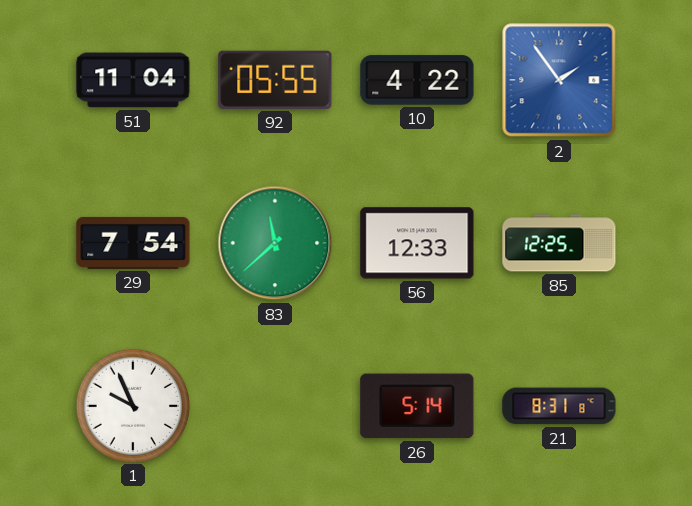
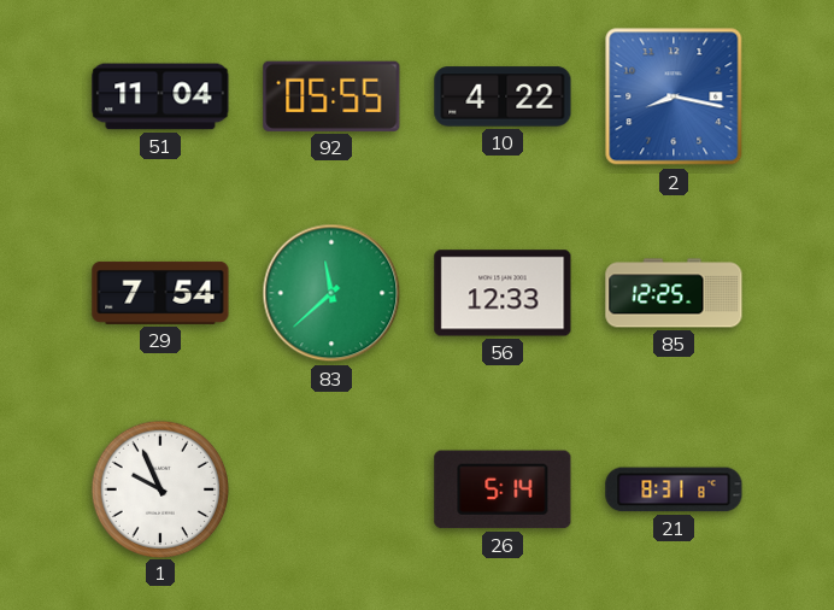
2: 1:54 -> 8:17
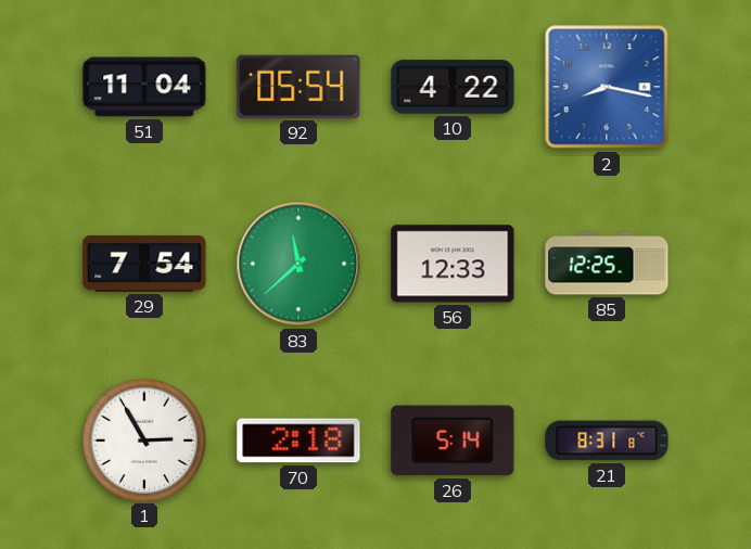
92: 05:55 -> 05:54
1: 9:56 -> 2:55
70: none -> 2:18
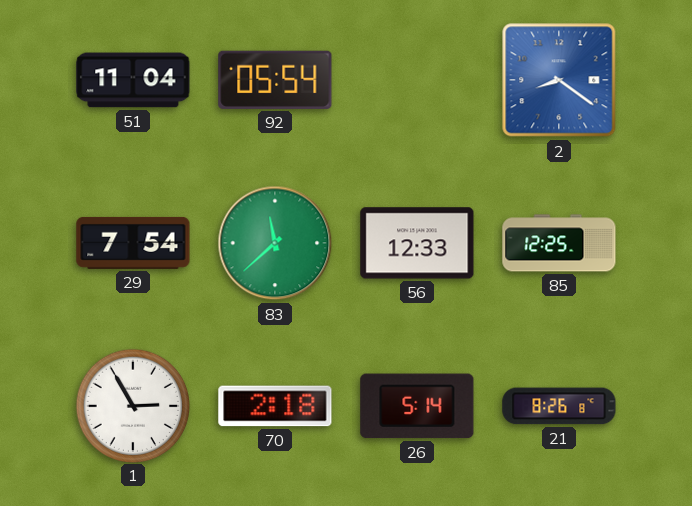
10: 4:22 -> none
2: 8:17 -> 8:21
21: 8:31 -> 8:26
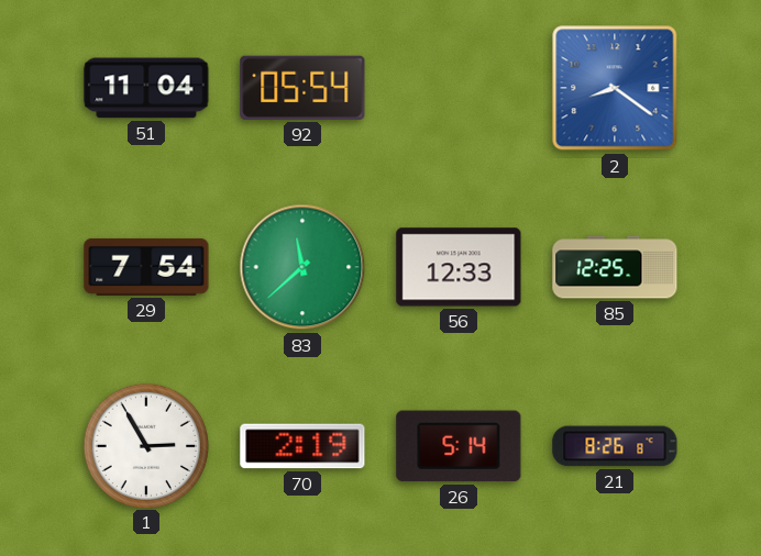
70: 2:18 -> 2:19
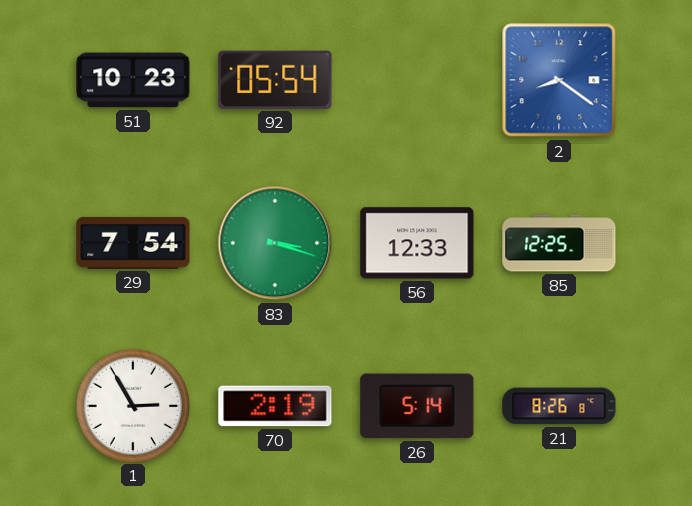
51: 11:04 -> 10:23
83: 11:38 -> 3:18
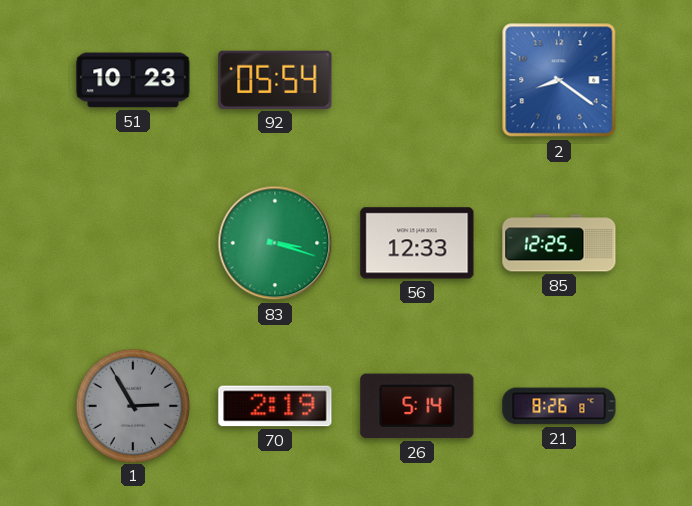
29: 7:54 -> none
1 dial: white -> grey
